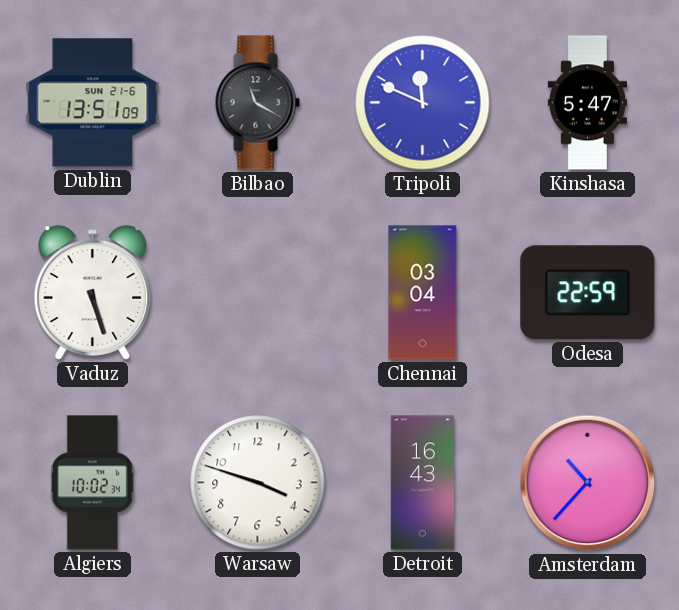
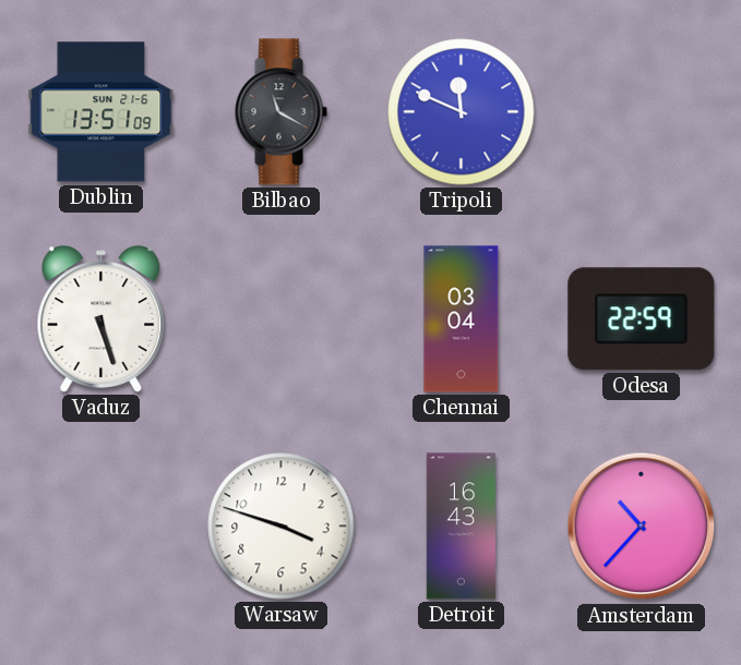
Kinshasa: 5:47 -> none
Algiers: 10:02 -> none
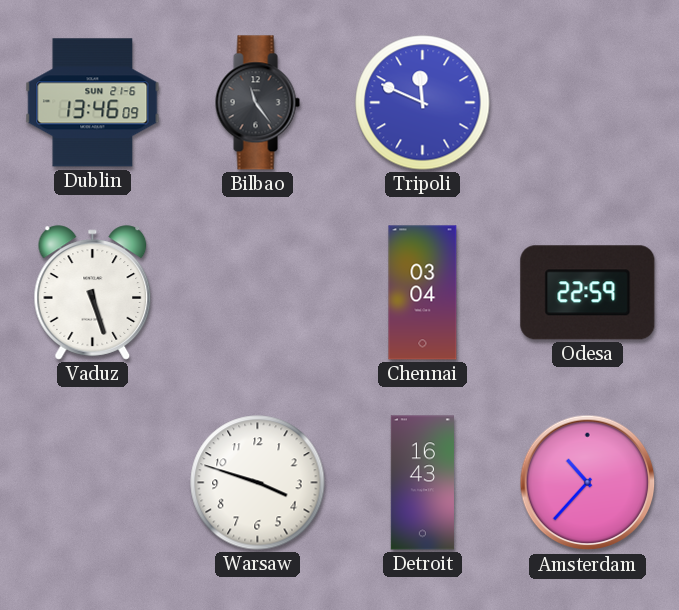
Dublin: 13:51 -> 13:46
Bilbao: 11:20 -> 11:24
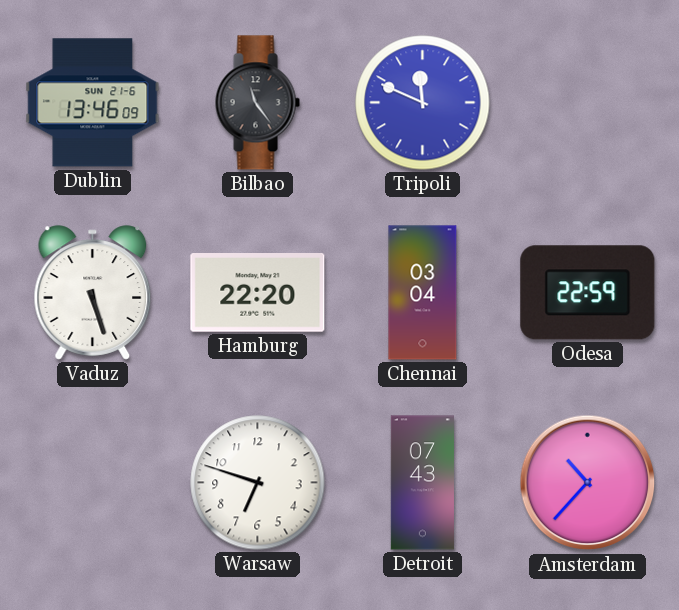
Hamburg: none -> 22:20
Warsaw: 3:48 -> 6:48
Detroit: 16:43 -> 07:43
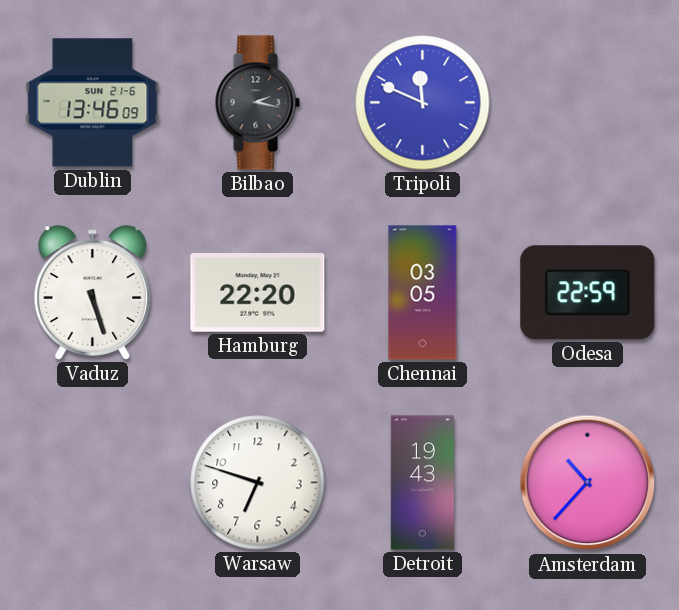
Bilbao: 11:24 -> 2:17
Chennai: 03:04 -> 03:05
Detroit: 07:43 -> 19:43
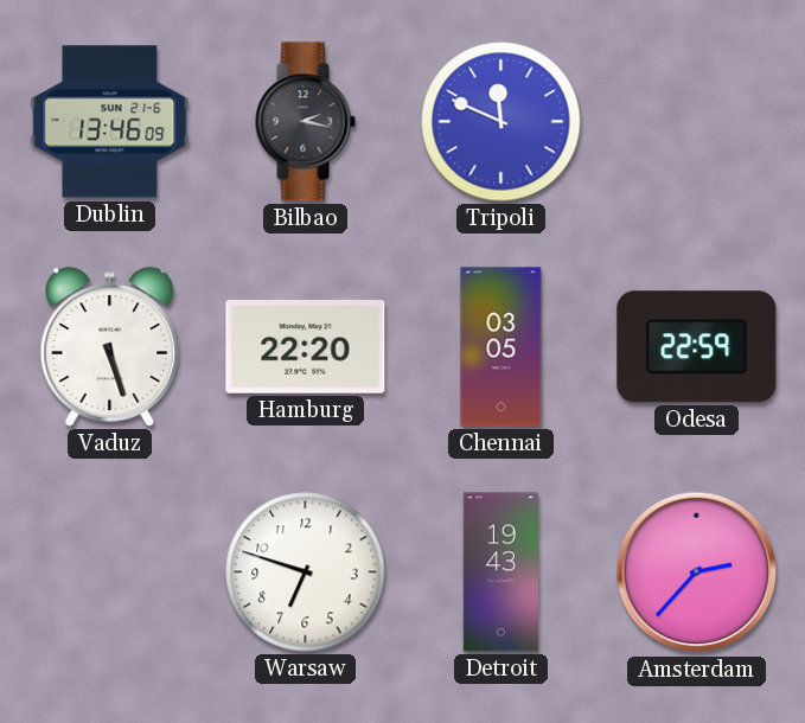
Amsterdam: 10:37 -> 2:37
